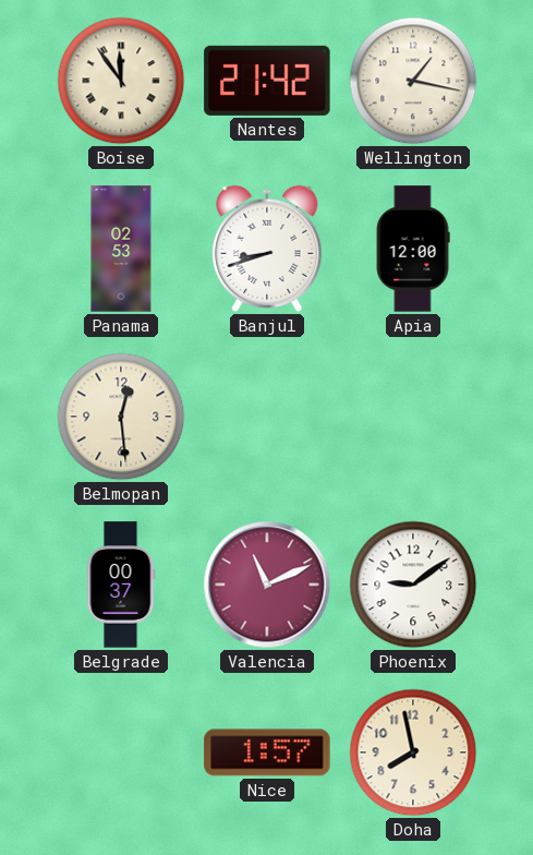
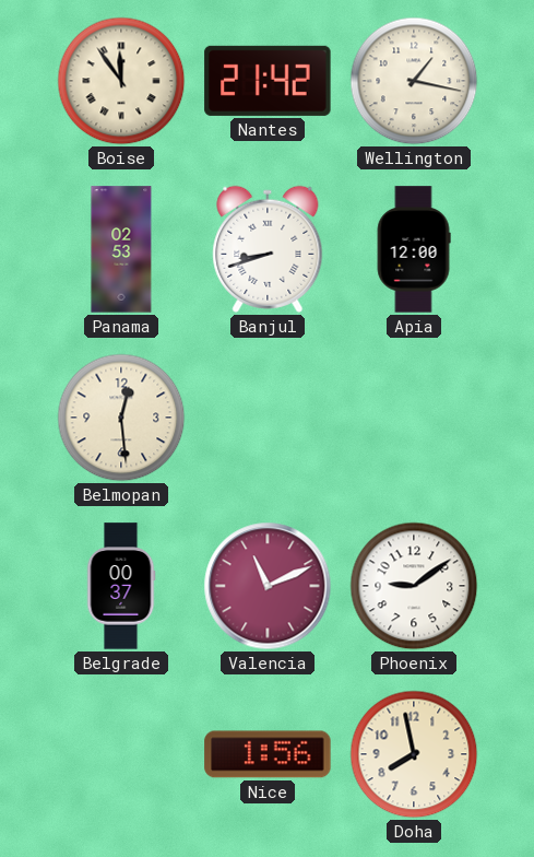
Nice: 1:57 -> 1:56
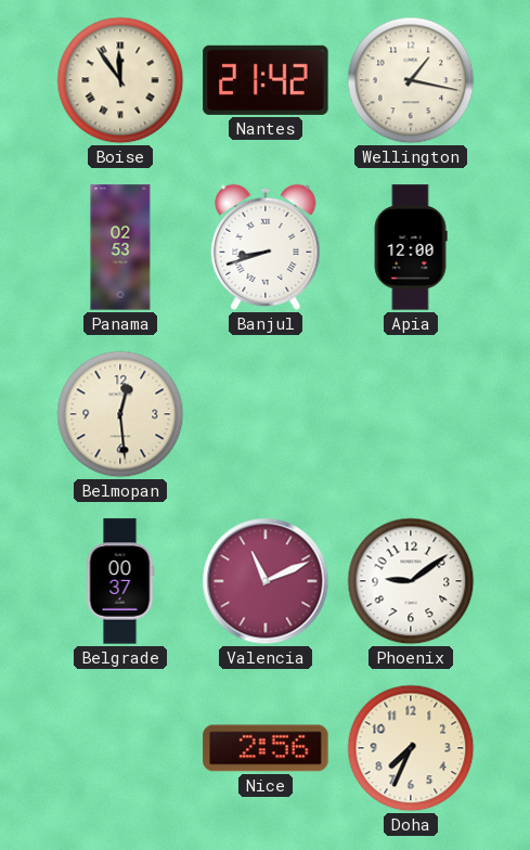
Nice: 1:56 -> 2:56
Doha: 7:58 -> 7:34
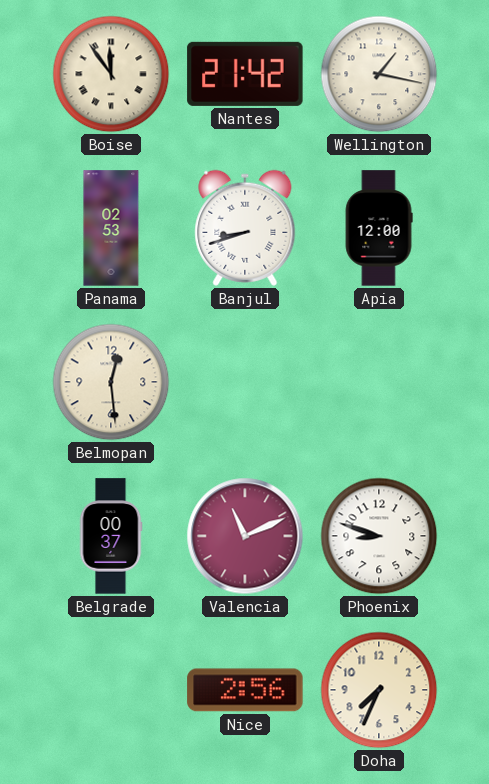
Phoenix: 9:09 -> 8:48
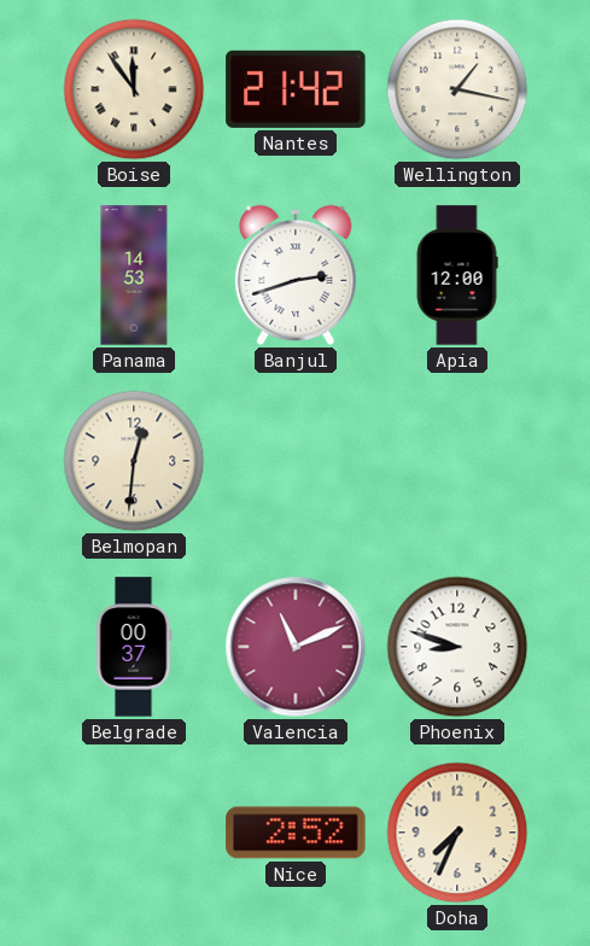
Panama: 02:53 -> 14:53
Banjul: 8:42 -> 2:42
Belmopan: 12:29 -> 12:31
Nice: 2:56 -> 2:52
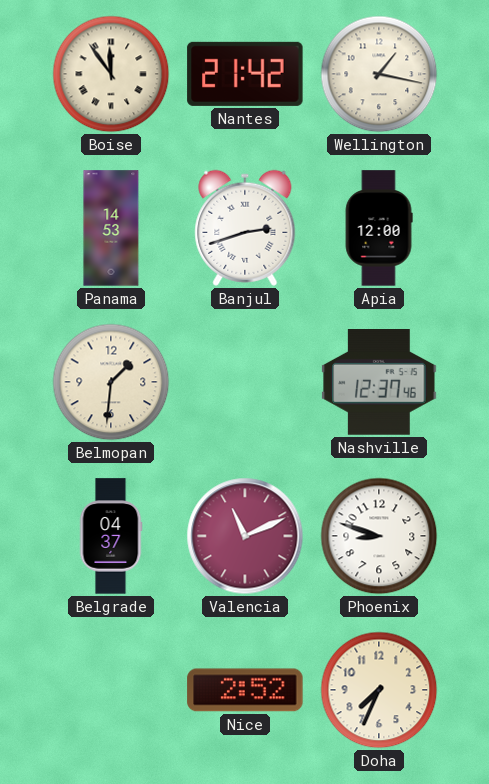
Belmopan: 12:31 -> 1:31
Nashville: none -> 12:37
Belgrade: 00:37 -> 04:37
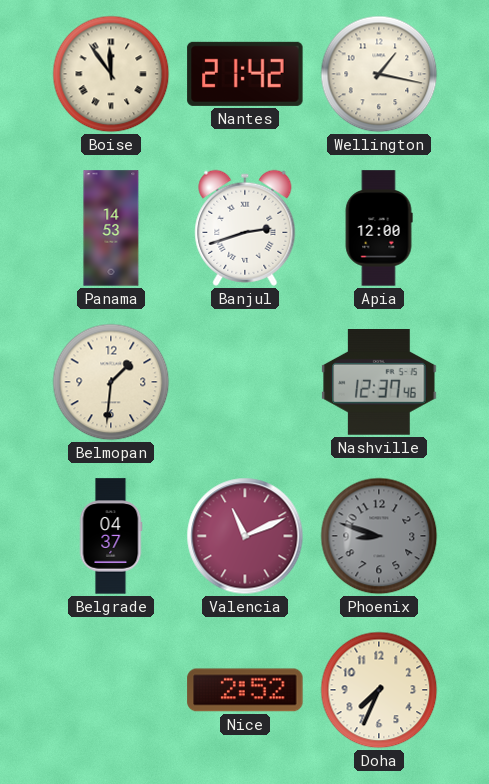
Phoenix dial: white -> grey
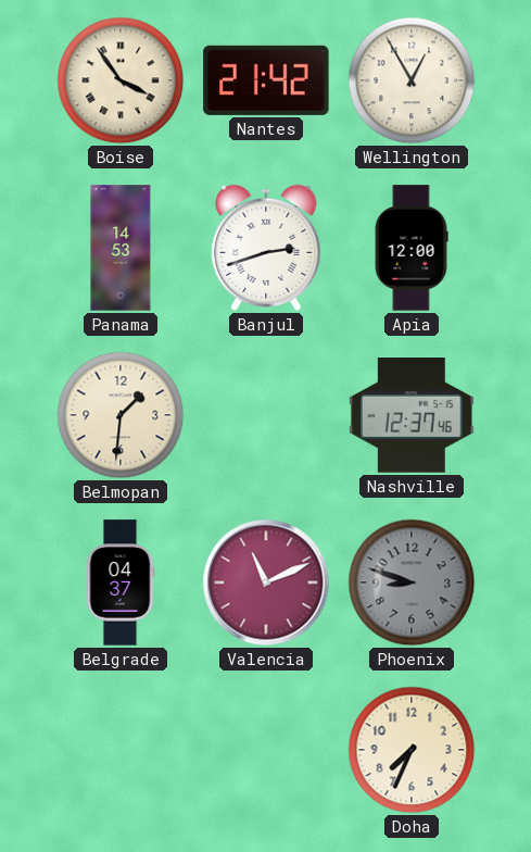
Boise: 11:54 -> 3:54
Wellington: 1:17 -> 12:55
Nice: 2:52 -> none
